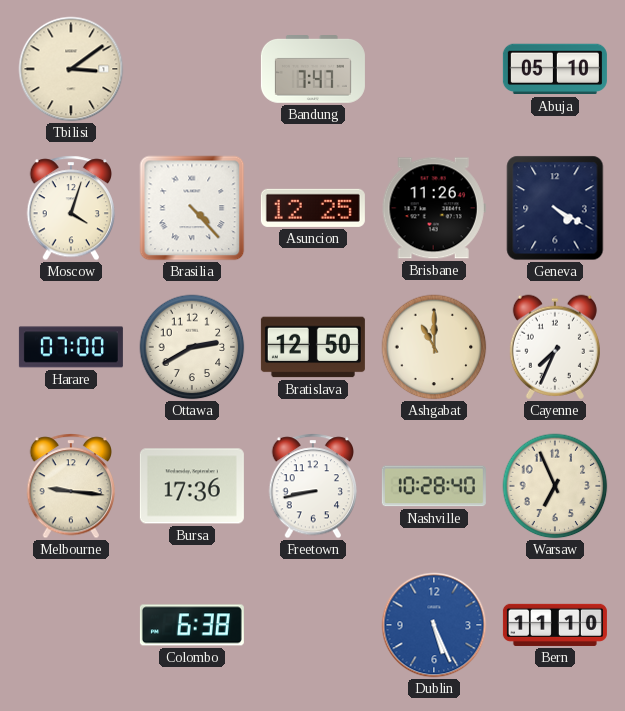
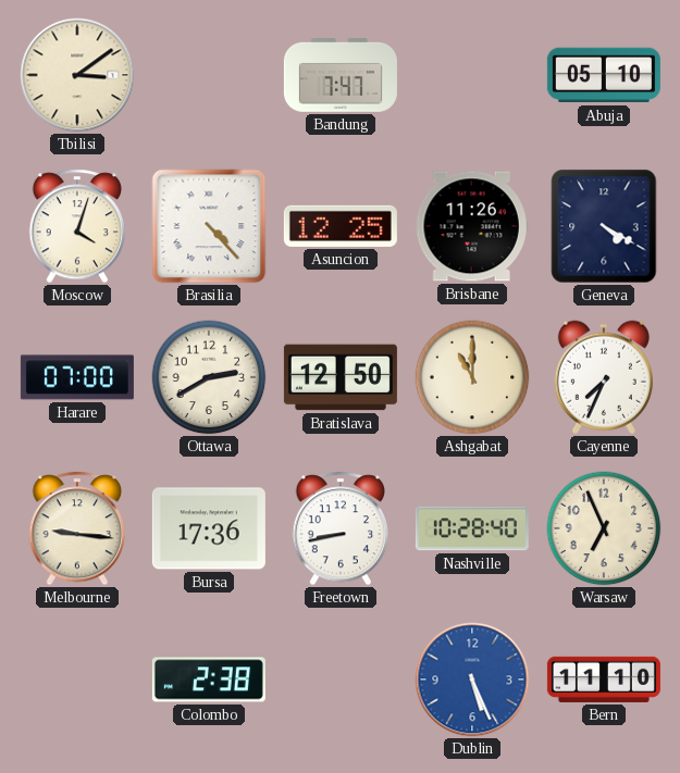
Colombo: 6:38 -> 2:38
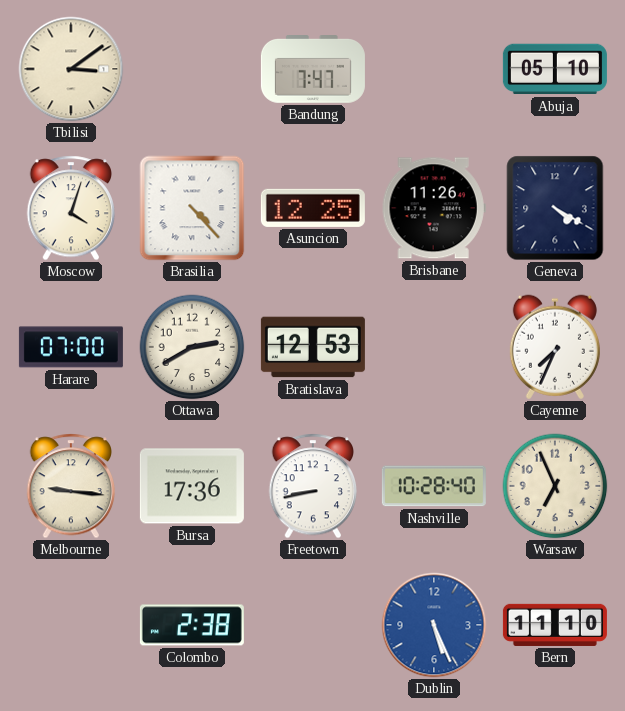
Bratislava: 12:50 -> 12:53
Ashgabat: 11:00 -> none
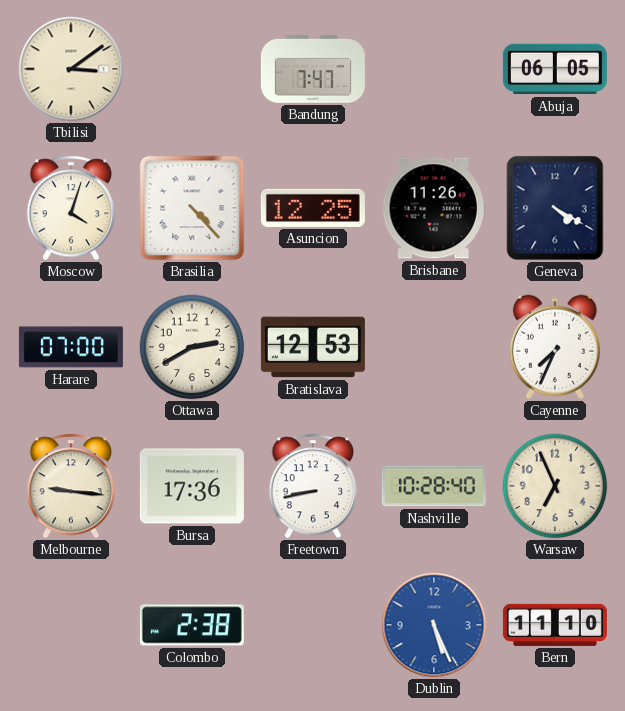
Abuja: 05:10 -> 06:05
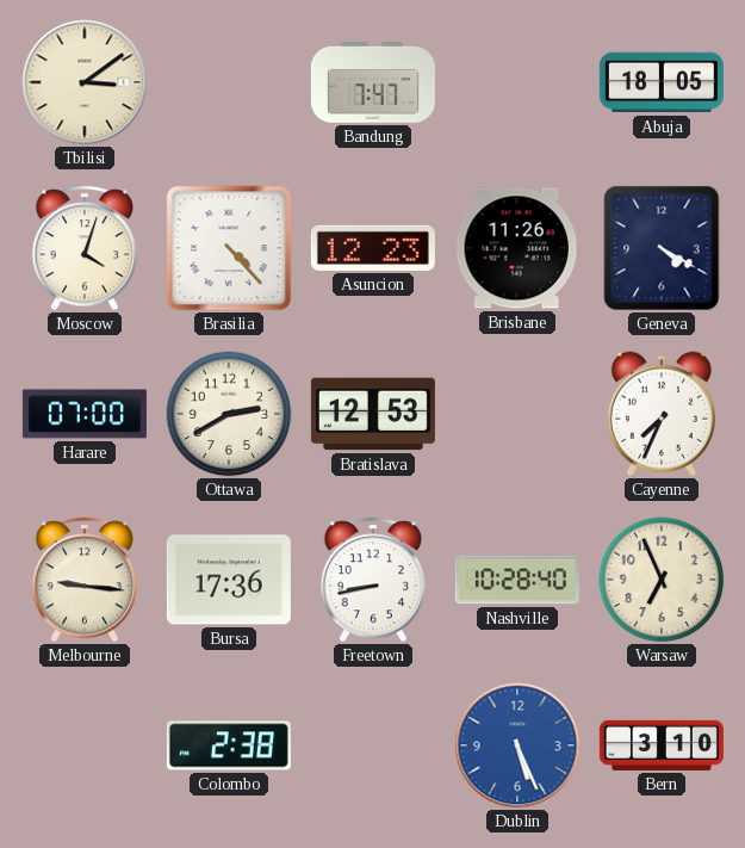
Abuja: 06:05 -> 18:05
Asuncion: 12:25 -> 12:23
Bern: 11:10 -> 3:10
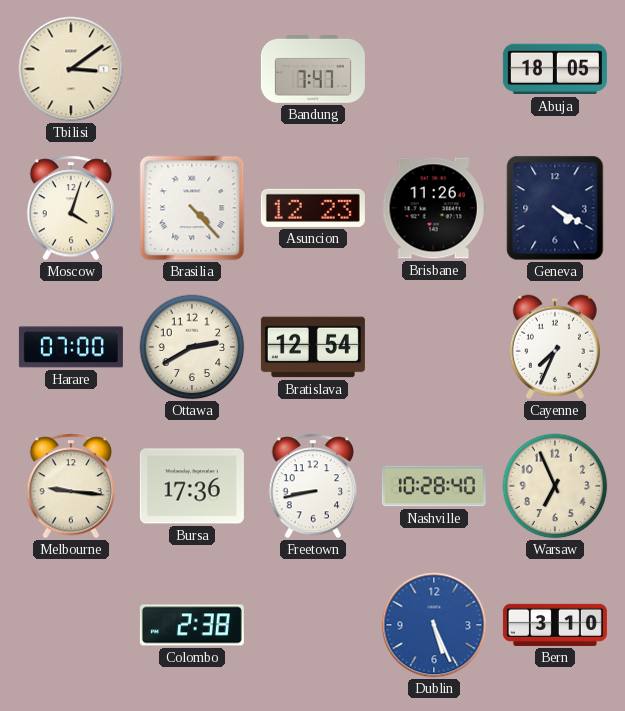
Bratislava: 12:53 -> 12:54
